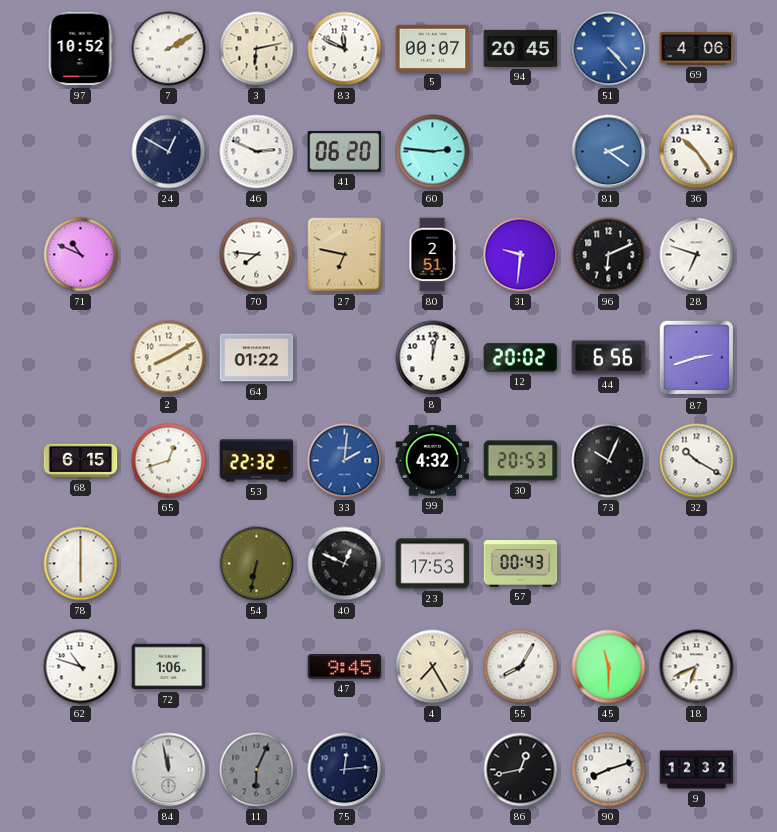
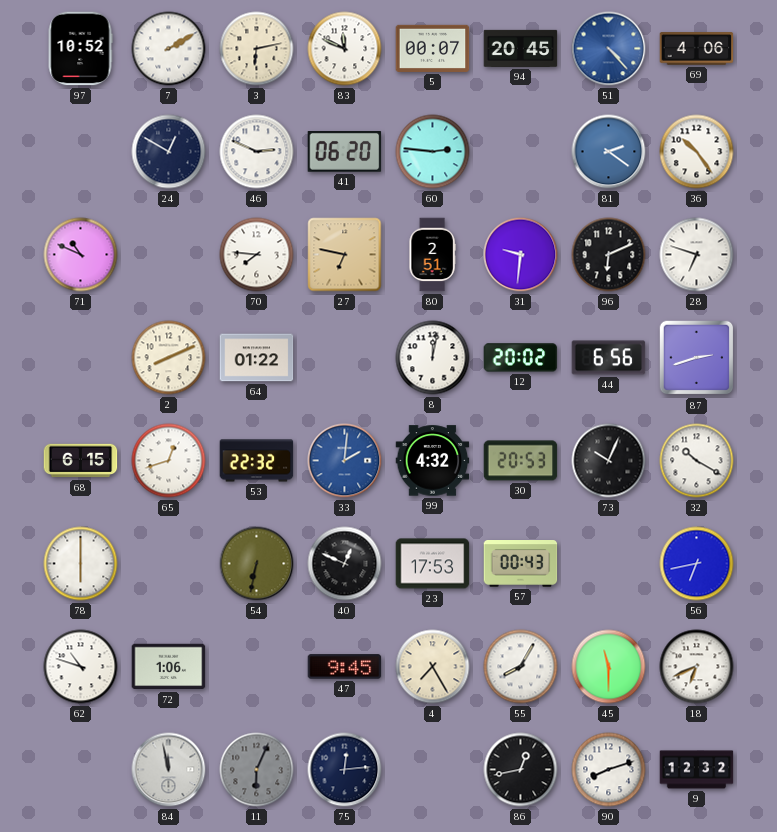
2: 8:10 -> 8:11
56: none -> 6:43
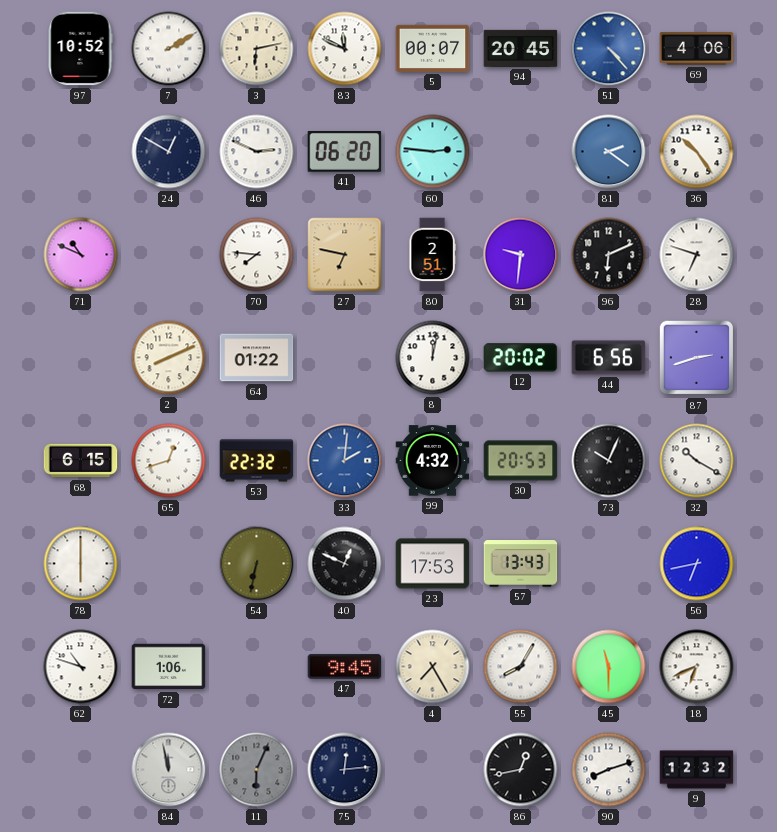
57: 00:43 -> 13:43
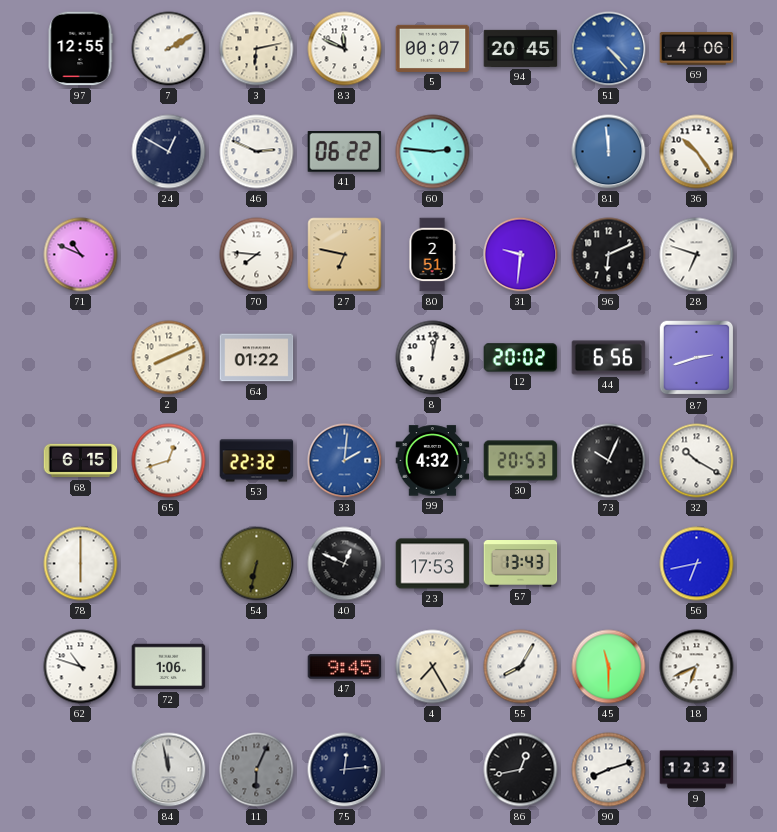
97: 10:52 -> 12:55
41: 06:20 -> 06:22
81: 2:21 -> 11:59
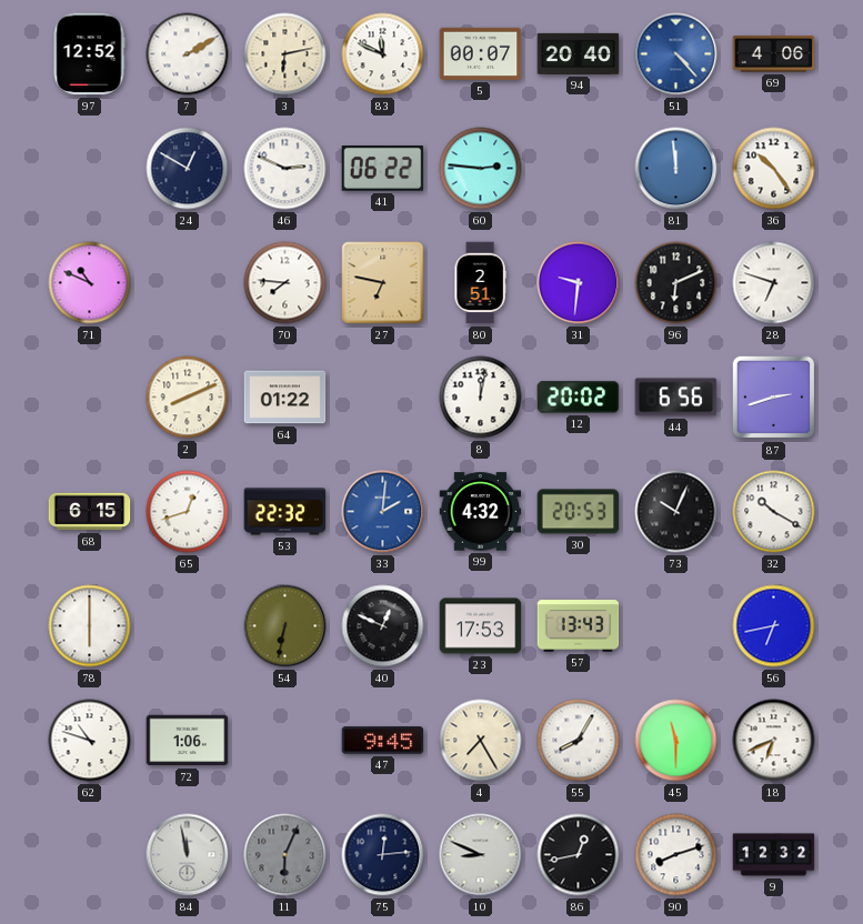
97: 12:55 -> 12:52
94: 20:45 -> 20:40
10: none -> 8:49
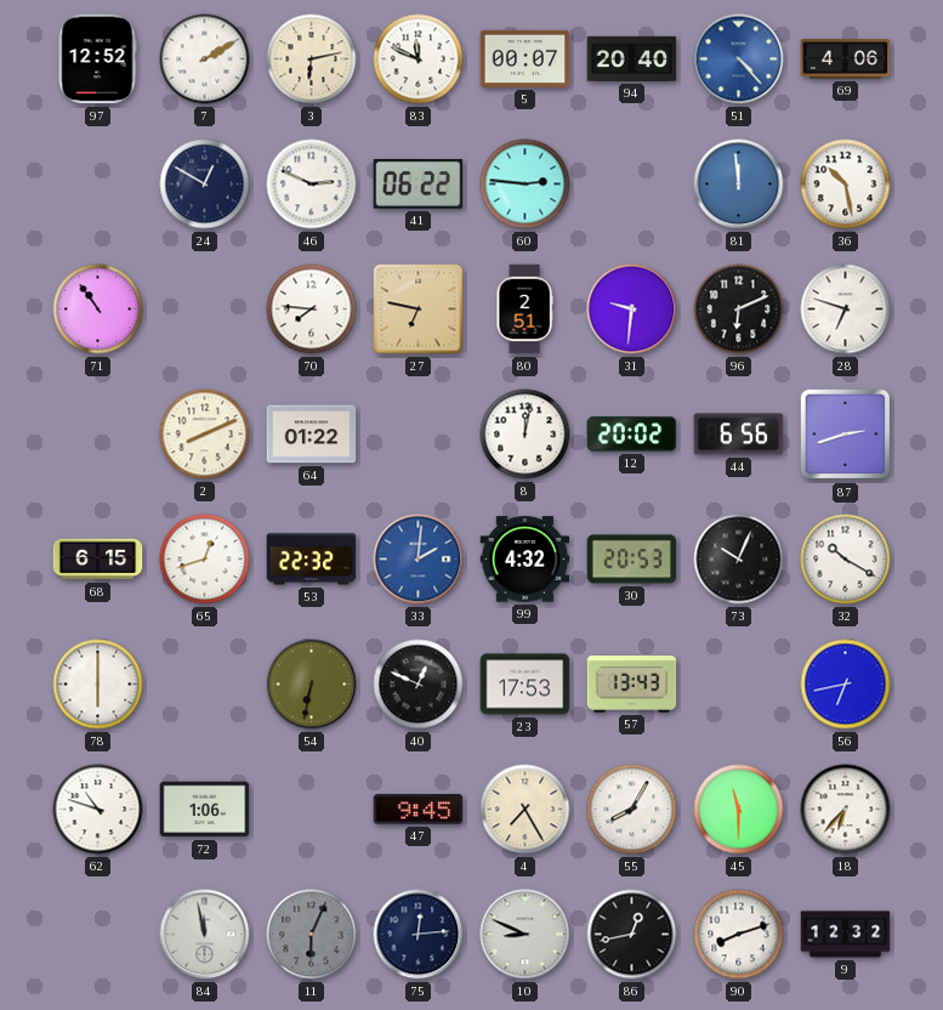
36: 10:24 -> 10:28
71: 10:49 -> 10:54
18: 6:41 -> 6:37
